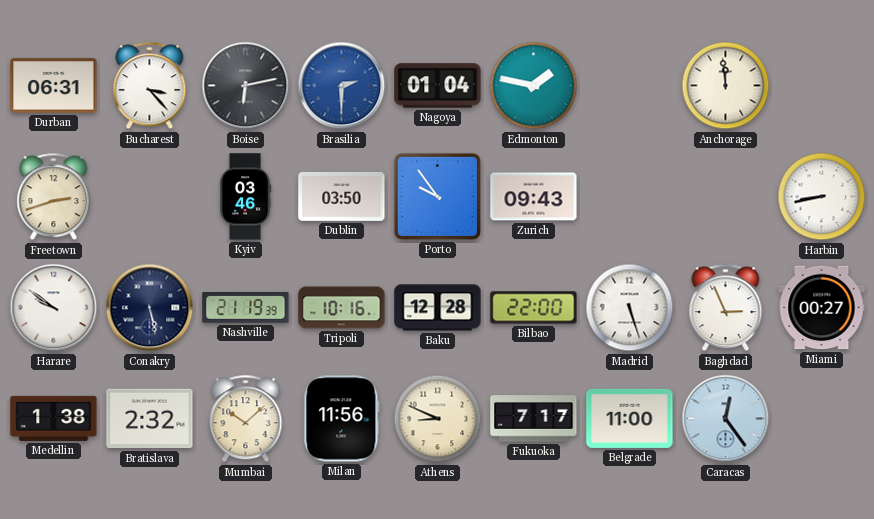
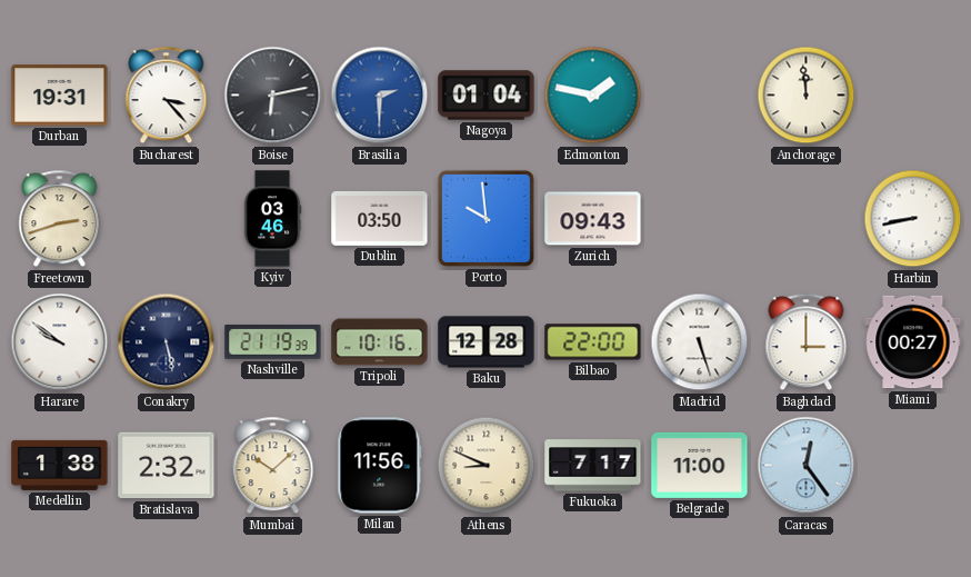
Durban: 06:31 -> 19:31
Porto: 9:54 -> 9:59
Baghdad: 2:56 -> 3:00
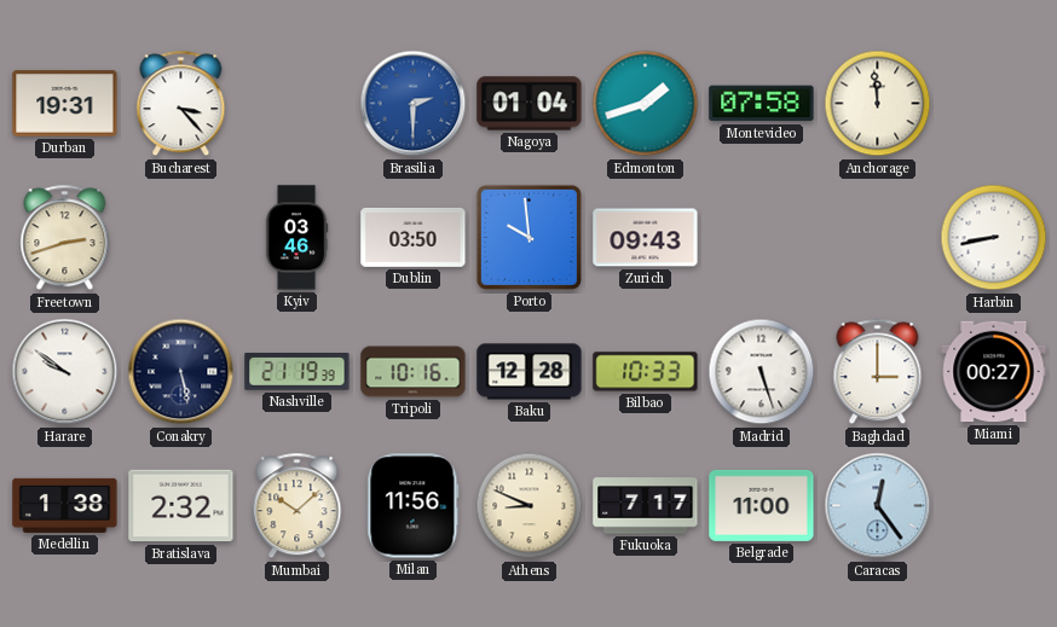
Boise: 6:13 -> none
Edmonton: 1:47 -> 1:42
Montevideo: none -> 07:58
Bilbao: 22:00 -> 10:33
